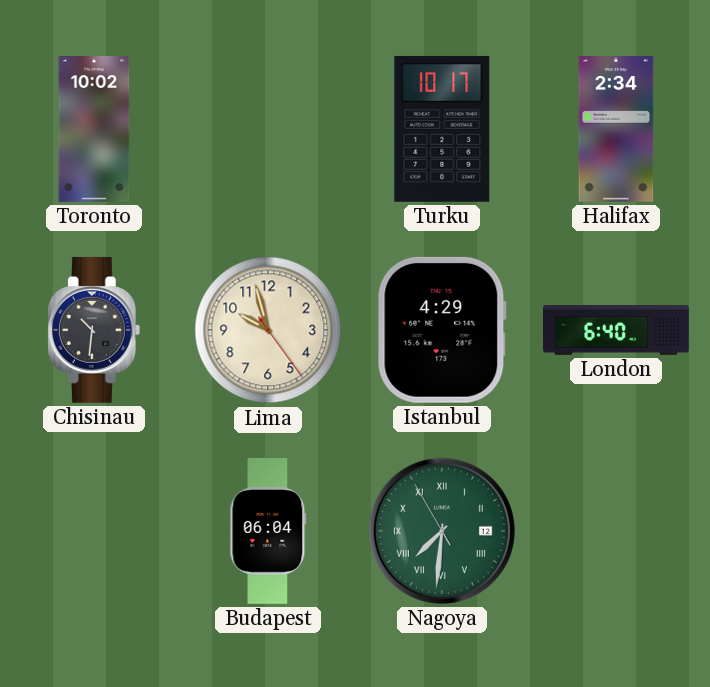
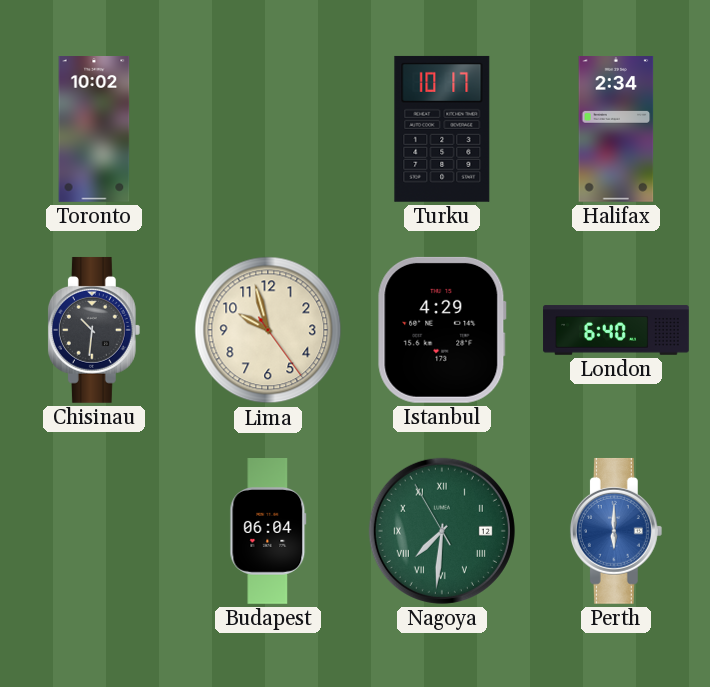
Perth: none -> 6:00
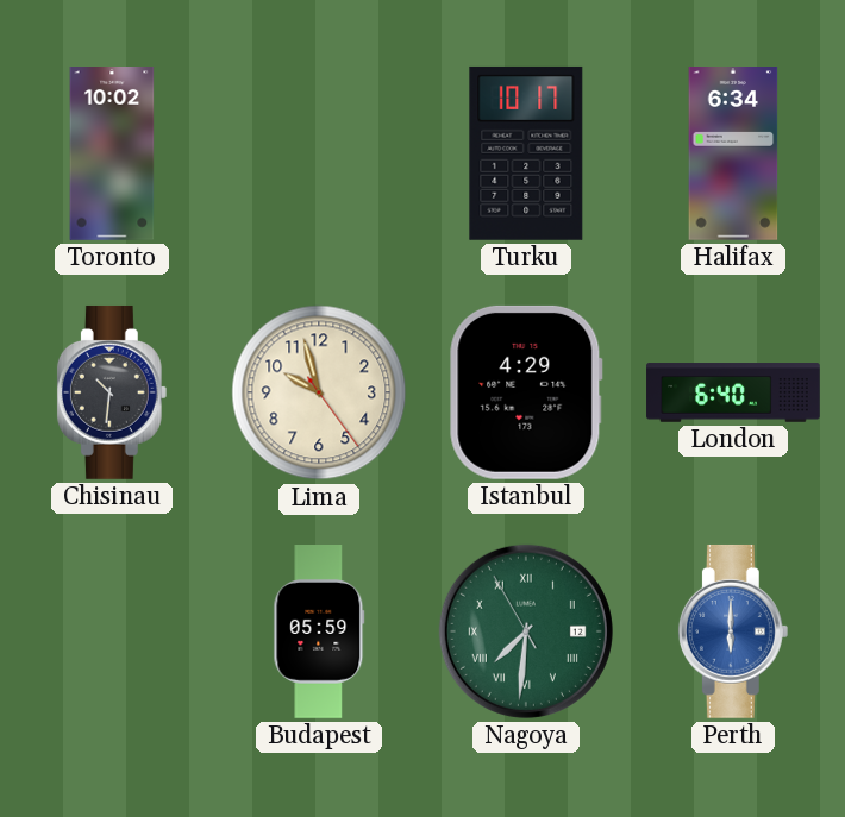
Halifax: 2:34 -> 6:34
Budapest: 06:04 -> 05:59
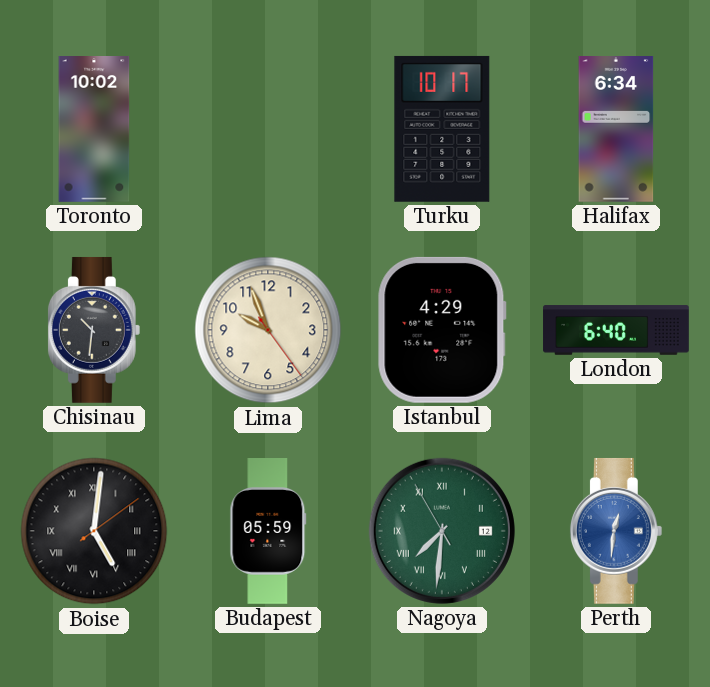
Lima: 9:57 -> 9:56
Boise: none -> 5:01
Perth: 6:00 -> 12:31
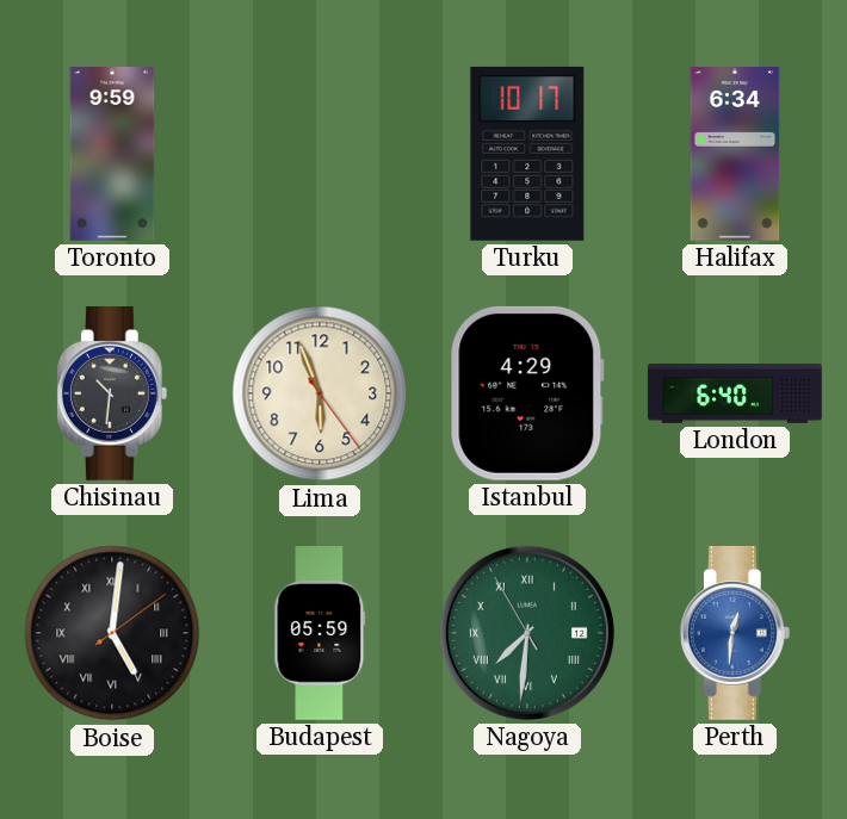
Toronto: 10:02 -> 9:59
Lima: 9:56 -> 5:56
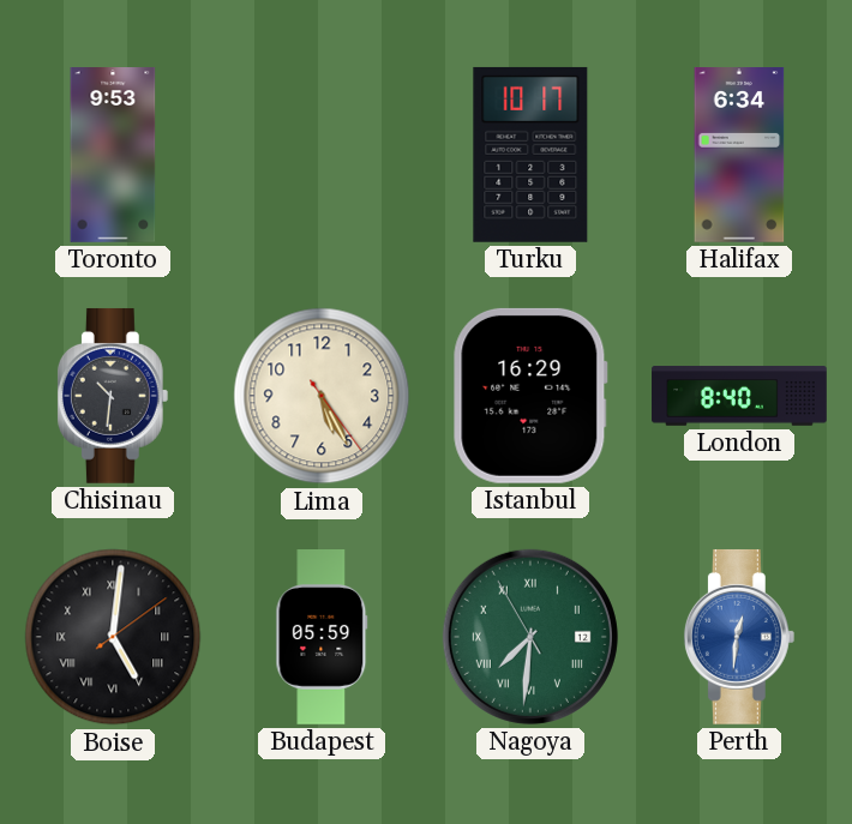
Toronto: 9:59 -> 9:53
Lima: 5:56 -> 5:25
Istanbul: 4:29 -> 16:29
London: 6:40 -> 8:40
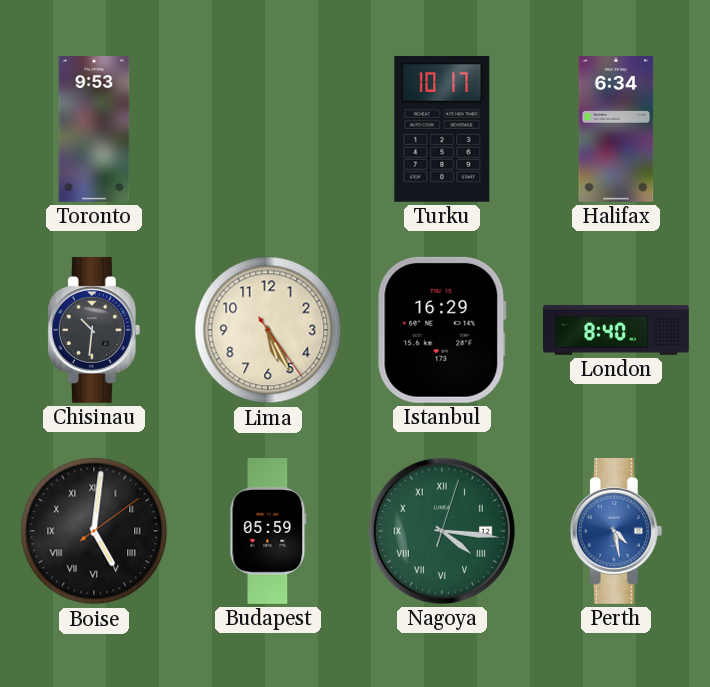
Nagoya: 7:30 -> 4:16
Perth: 12:31 -> 4:28
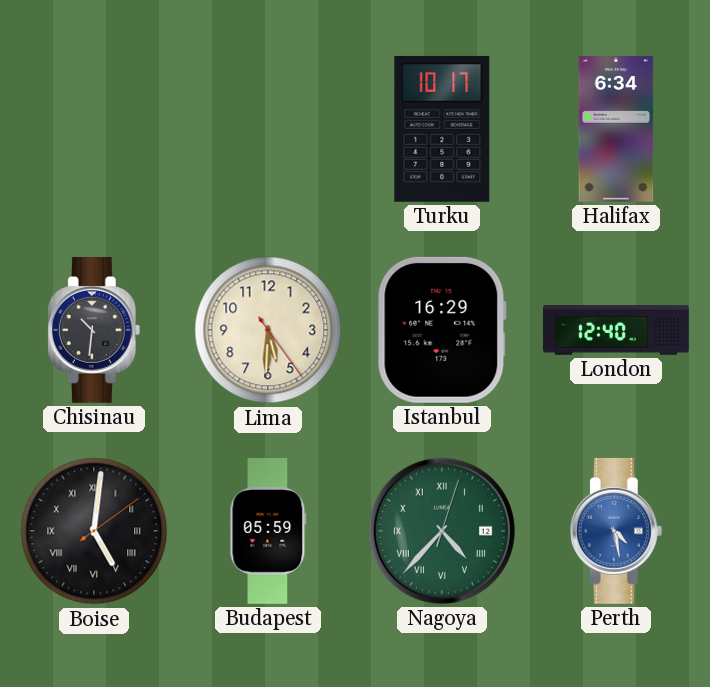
Toronto: 9:53 -> none
Lima: 5:25 -> 5:30
London: 8:40 -> 12:40
Nagoya: 4:16 -> 4:37
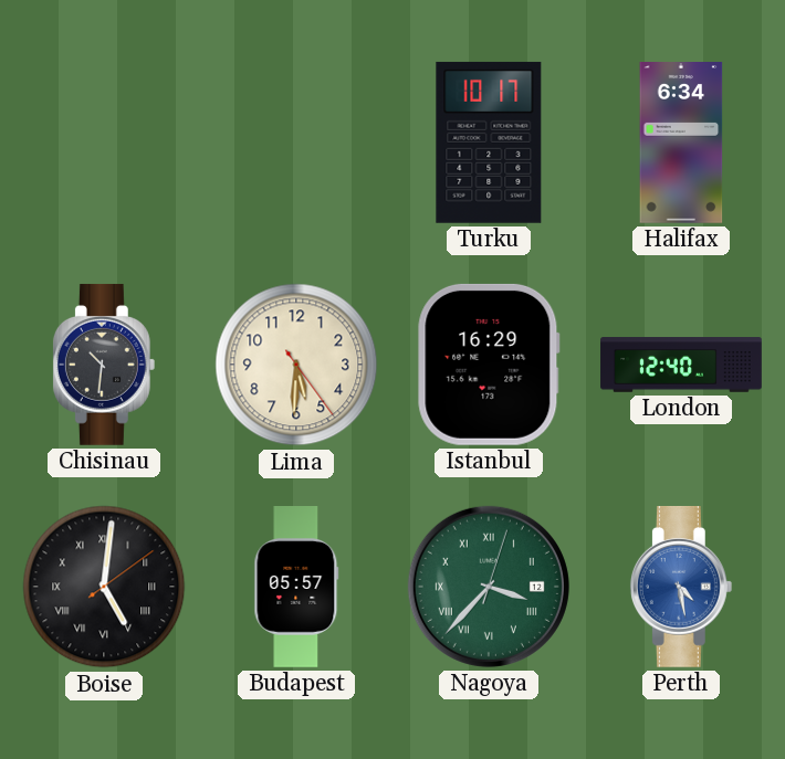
Budapest: 05:59 -> 05:57
Nagoya: 4:37 -> 3:37
